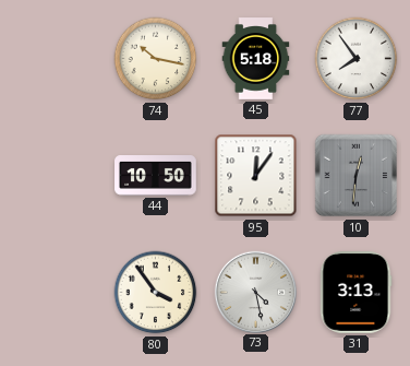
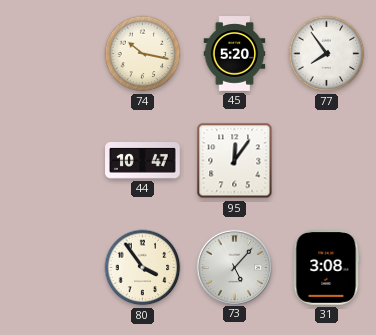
45: 5:18 -> 5:20
44: 10:50 -> 10:47
10: 12:31 -> none
73: 4:28 -> 5:07
31: 3:13 -> 3:08
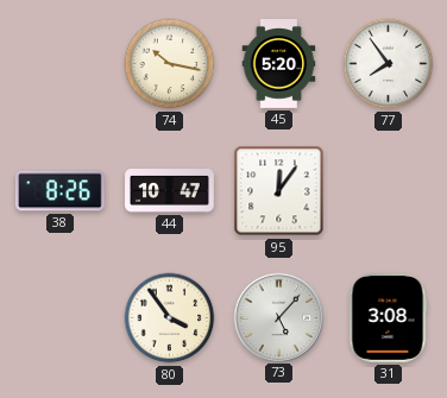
38: none -> 8:26
